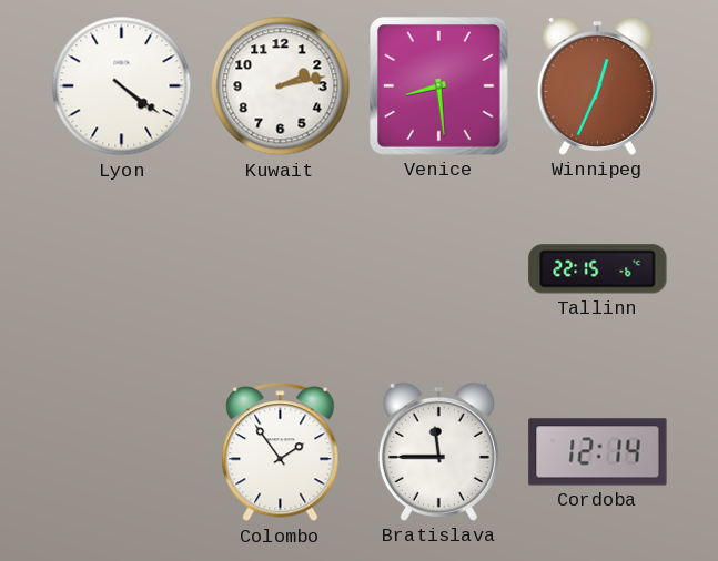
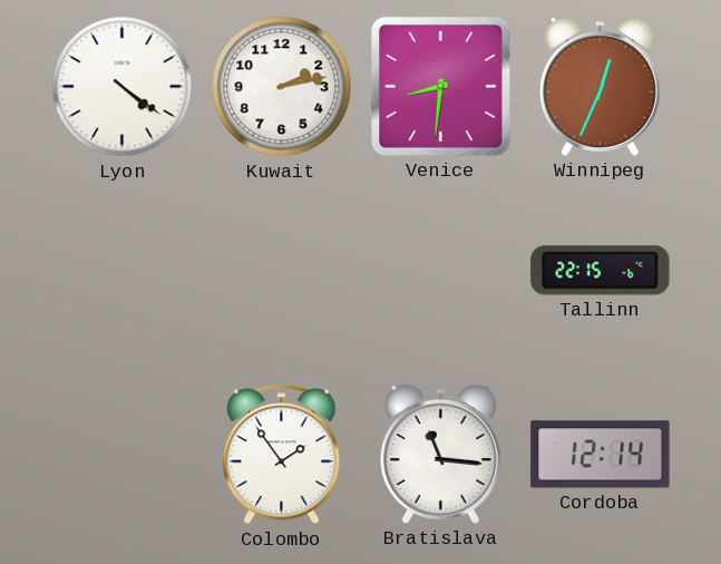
Venice: 8:29 -> 8:31
Bratislava: 11:45 -> 11:16
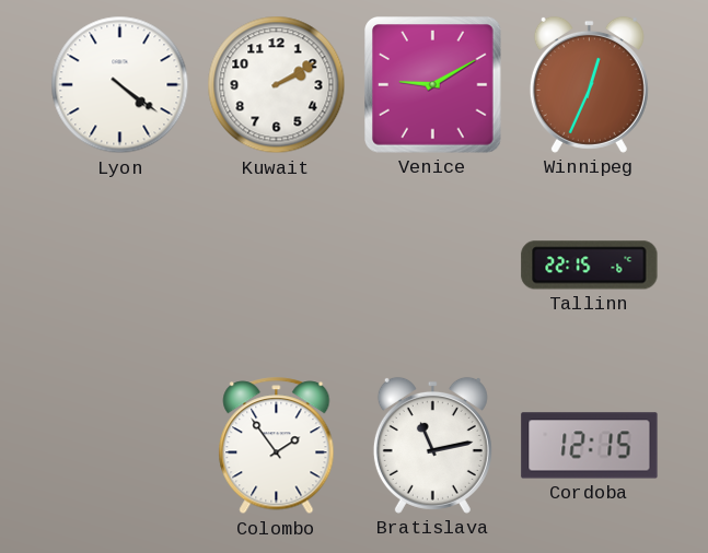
Kuwait: 2:13 -> 2:10
Venice: 8:31 -> 9:10
Bratislava: 11:16 -> 11:13
Cordoba: 12:14 -> 12:15
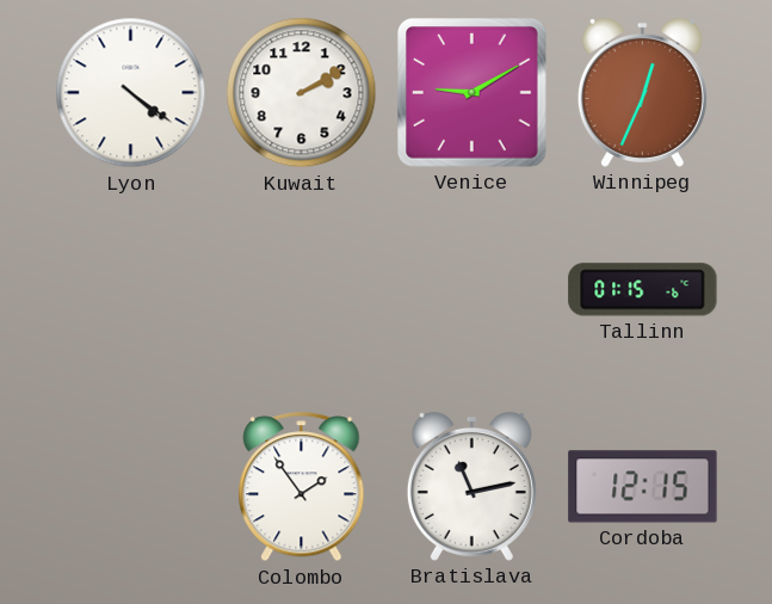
Tallinn: 22:15 -> 01:15
